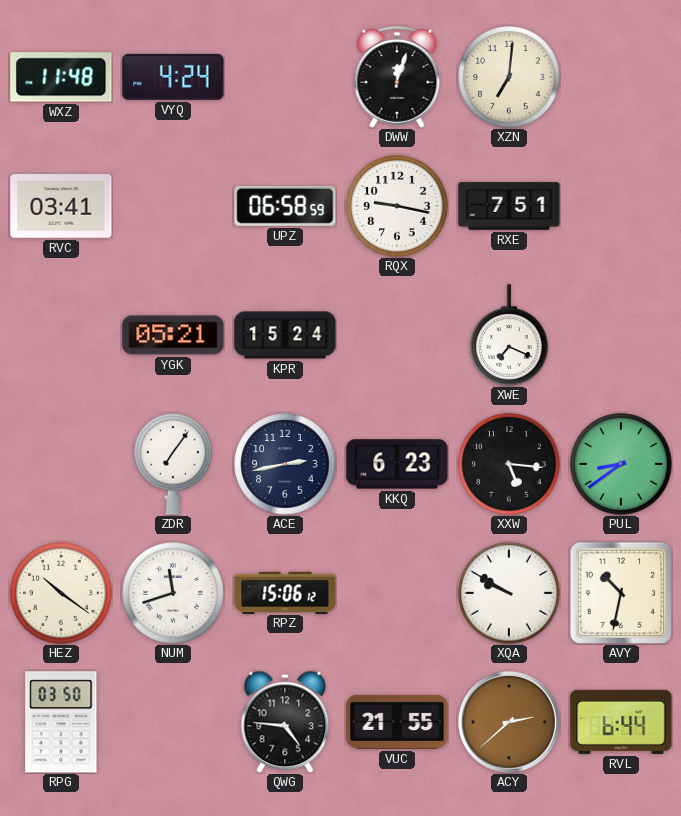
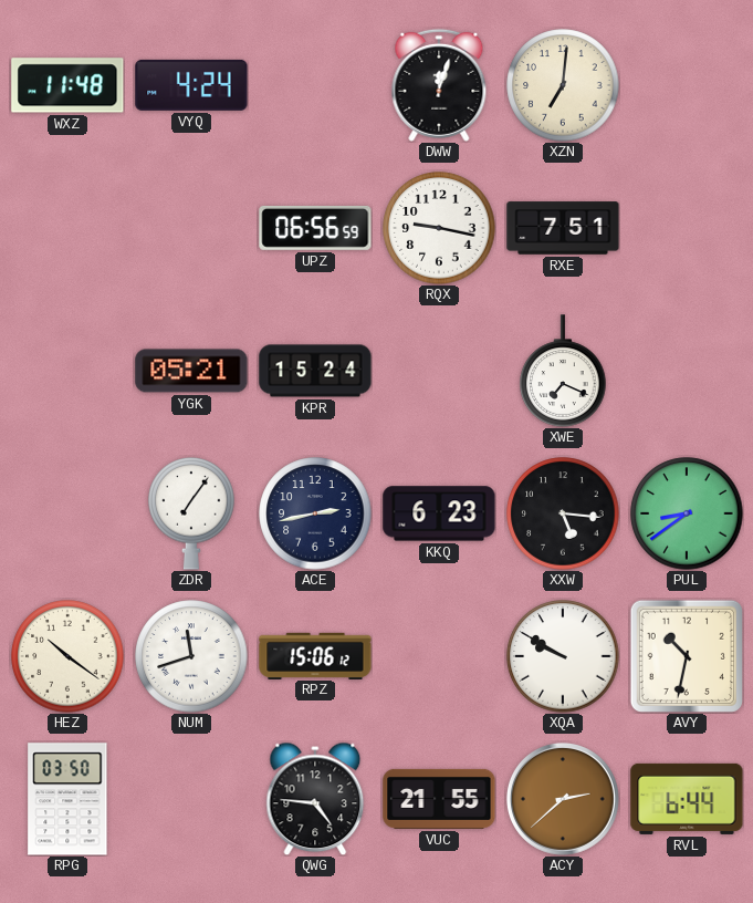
RVC: 03:41 -> none
UPZ: 06:58 -> 06:56
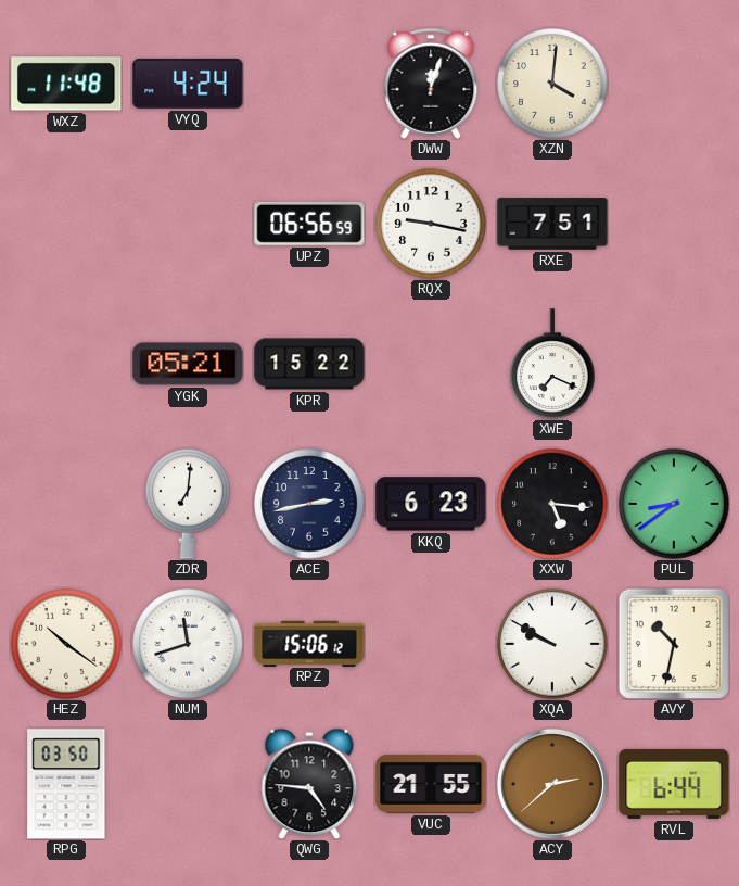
XZN: 7:01 -> 4:01
KPR: 15:24 -> 15:22
ZDR: 7:06 -> 7:01
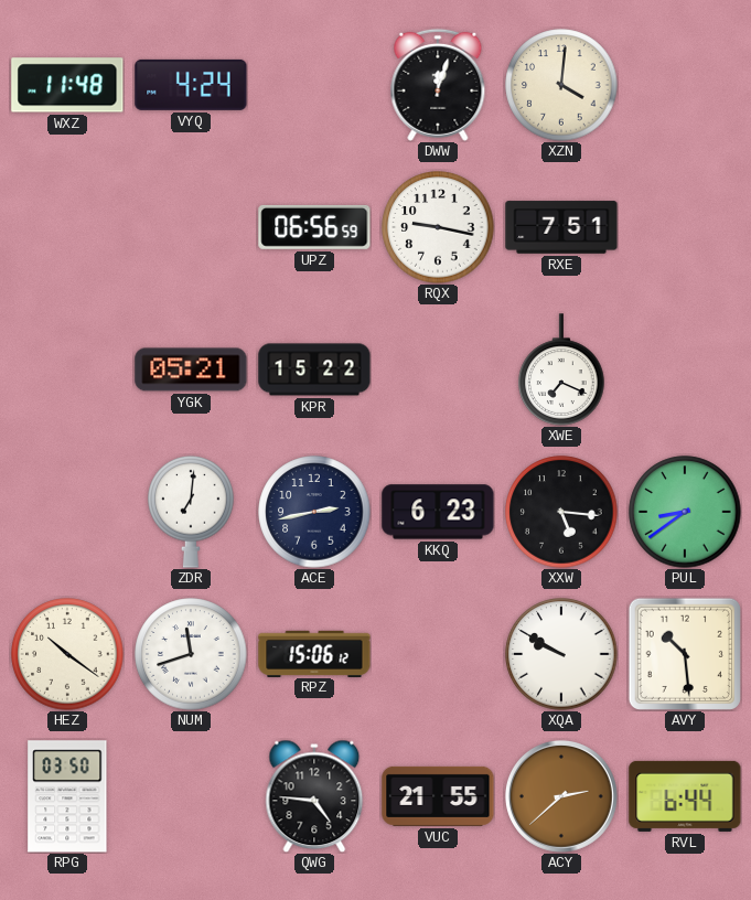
AVY: 10:32 -> 10:29
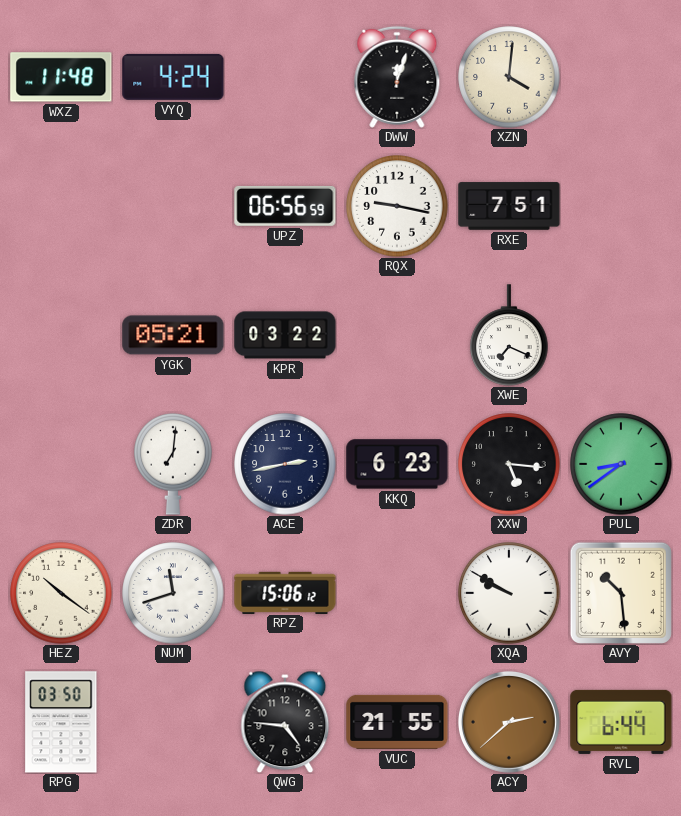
KPR: 15:22 -> 03:22
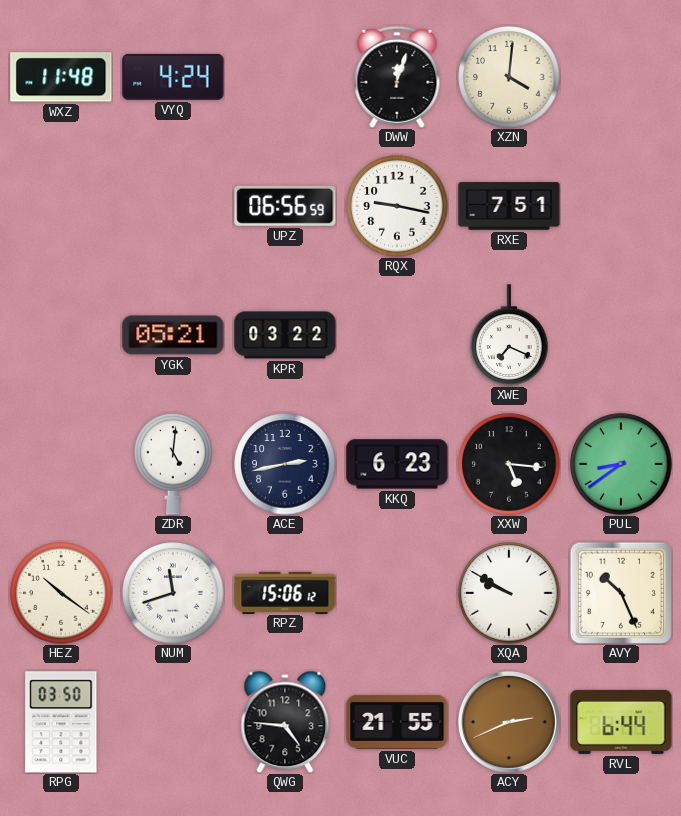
ZDR: 7:01 -> 5:01
AVY: 10:29 -> 10:26
ACY: 2:38 -> 2:41
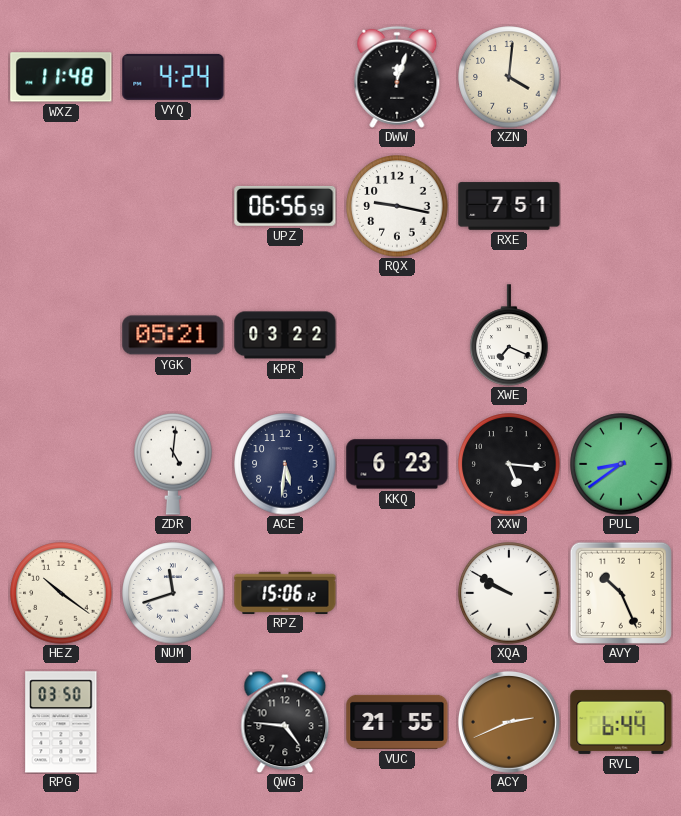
ACE: 2:43 -> 5:31
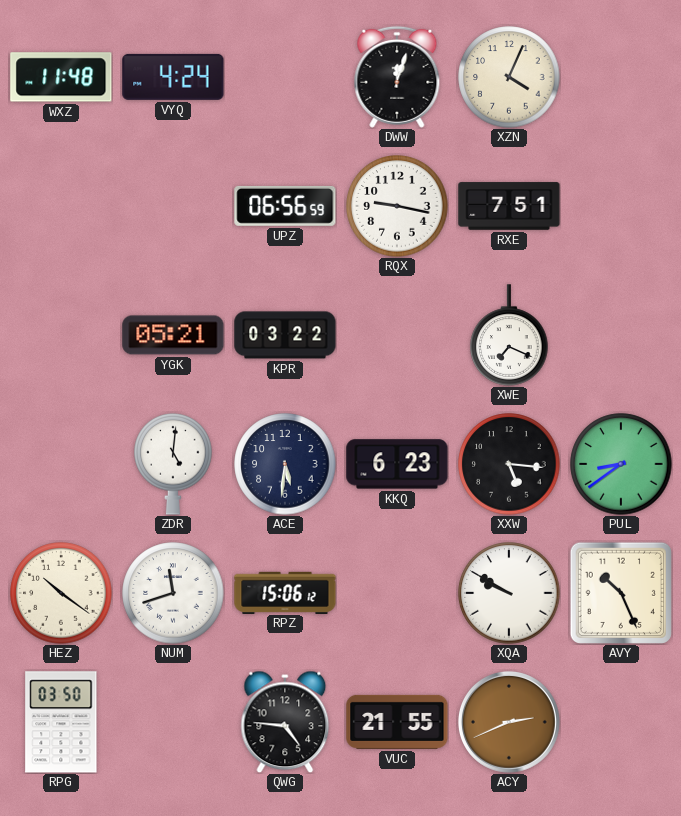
XZN: 4:01 -> 4:04
RVL: 6:44 -> none
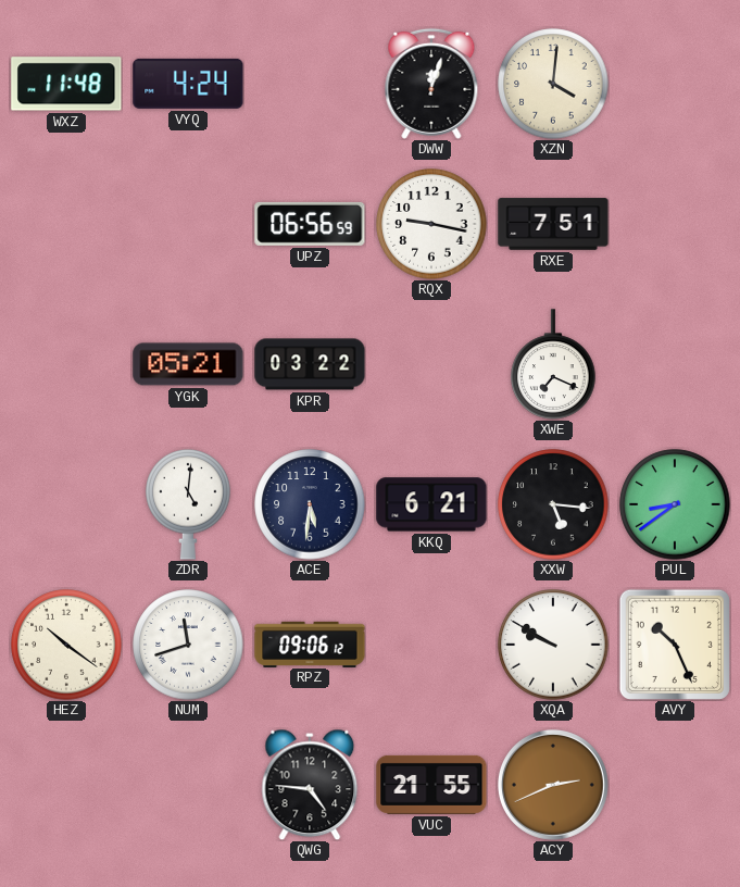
XZN: 4:04 -> 4:01
KKQ: 6:23 -> 6:21
RPZ: 15:06 -> 09:06
RPG: 03:50 -> none
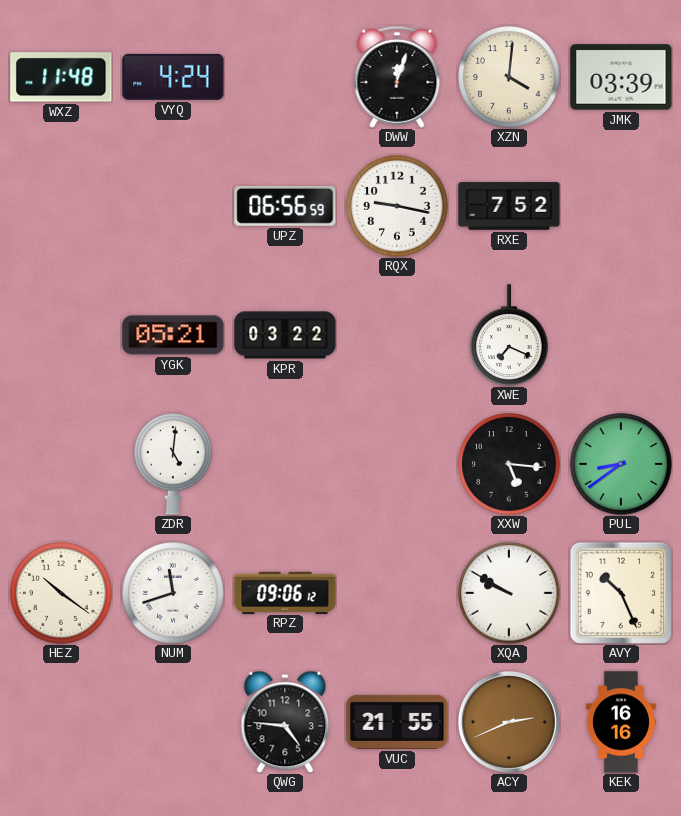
JMK: none -> 03:39
RXE: 7:51 -> 7:52
ACE: 5:31 -> none
KKQ: 6:21 -> none
KEK: none -> 16:16
